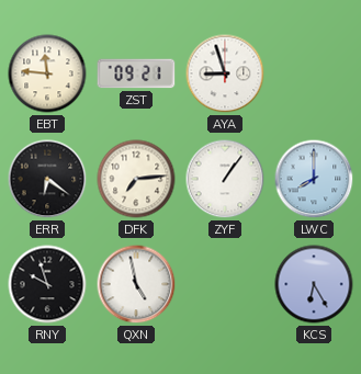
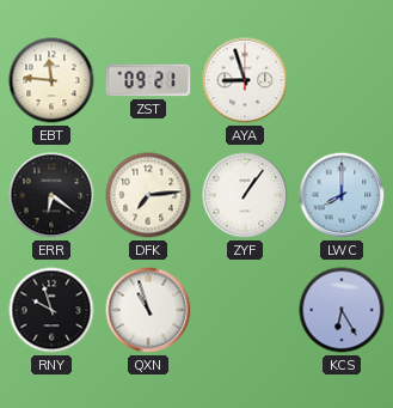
QXN: 4:58 -> 10:57
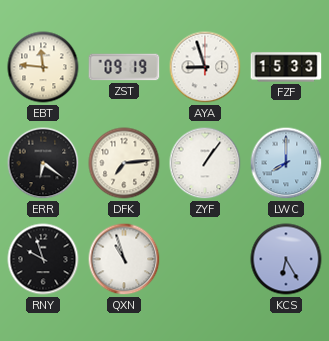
ZST: 09:21 -> 09:19
FZF: none -> 15:33
